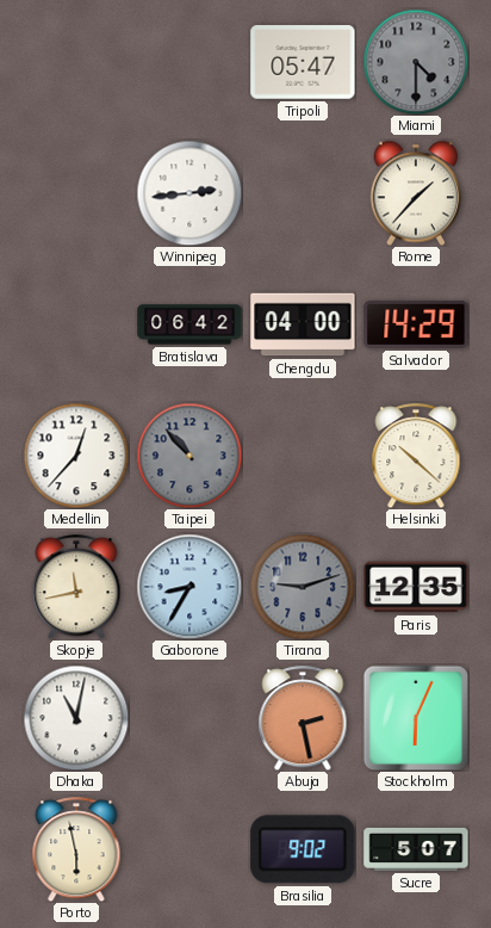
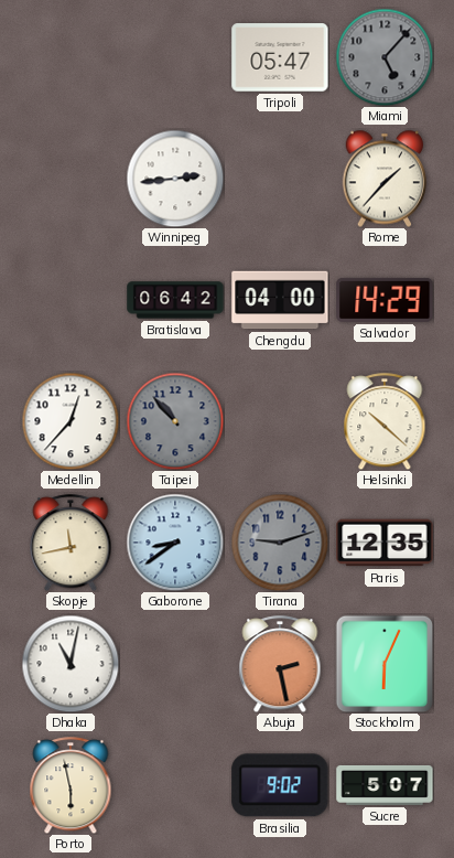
Miami: 4:30 -> 5:07
Gaborone: 8:35 -> 8:39
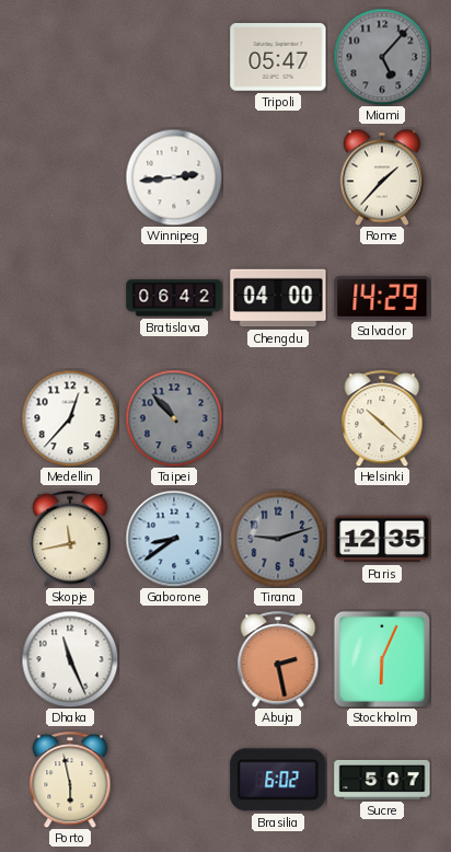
Dhaka: 11:02 -> 11:26
Brasilia: 9:02 -> 6:02
